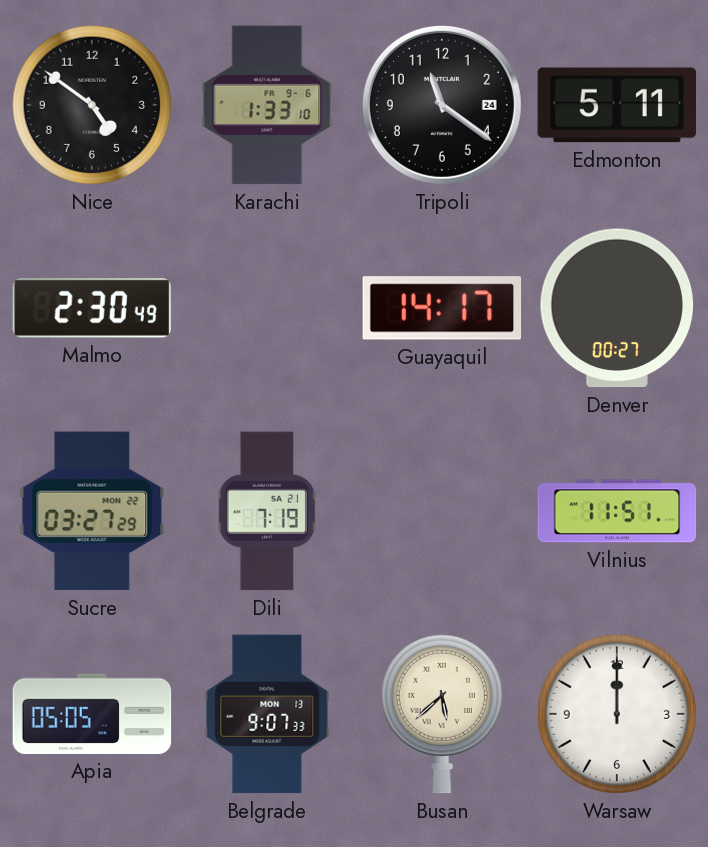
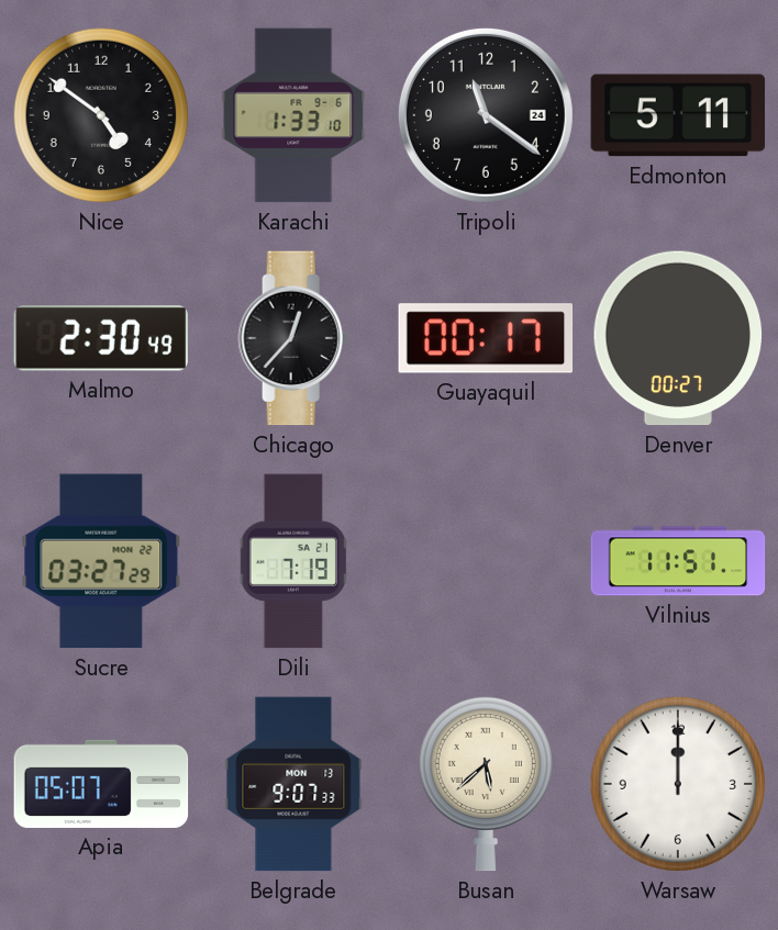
Chicago: none -> 12:37
Guayaquil: 14:17 -> 00:17
Apia: 05:05 -> 05:07
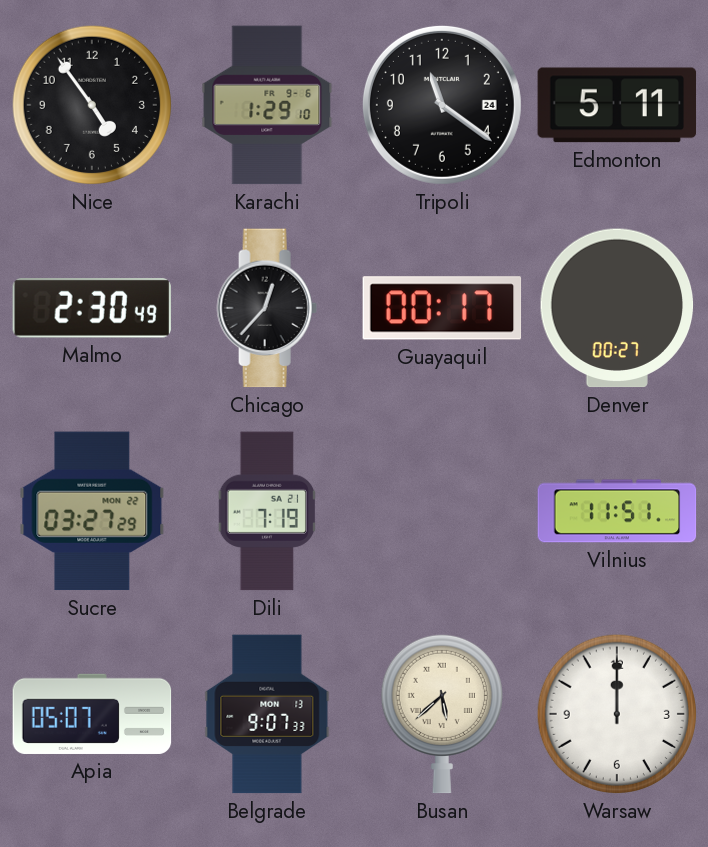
Nice: 4:51 -> 4:54
Karachi: 1:33 -> 1:29
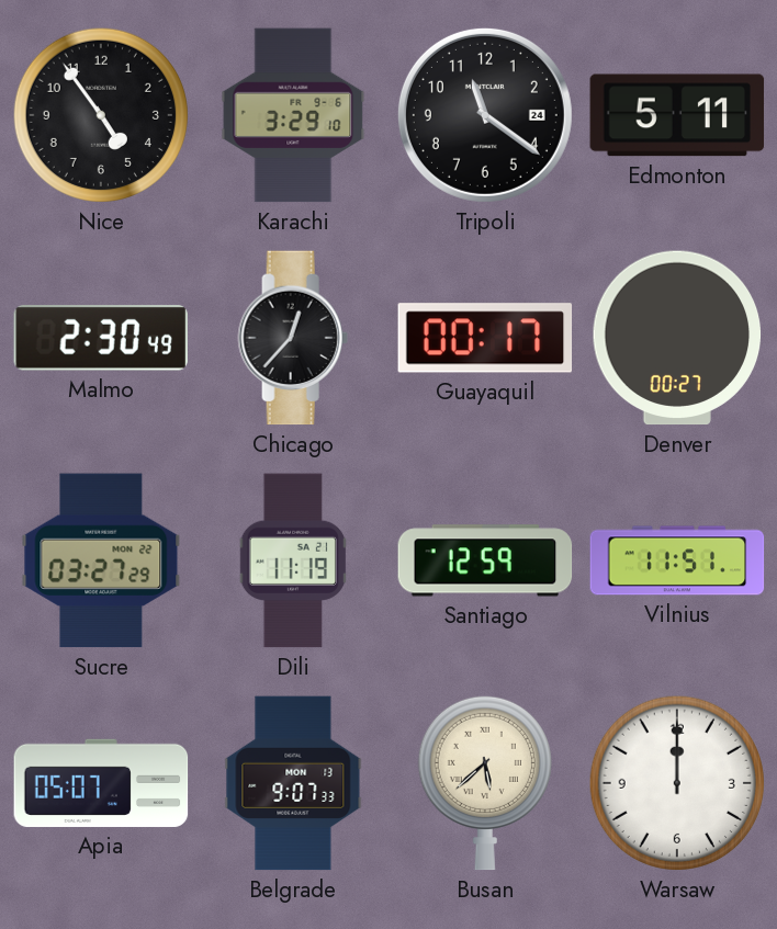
Karachi: 1:29 -> 3:29
Dili: 7:19 -> 11:19
Santiago: none -> 12:59
